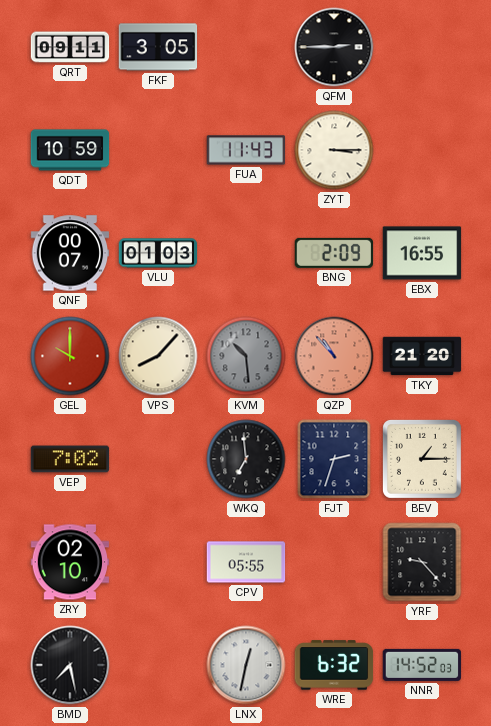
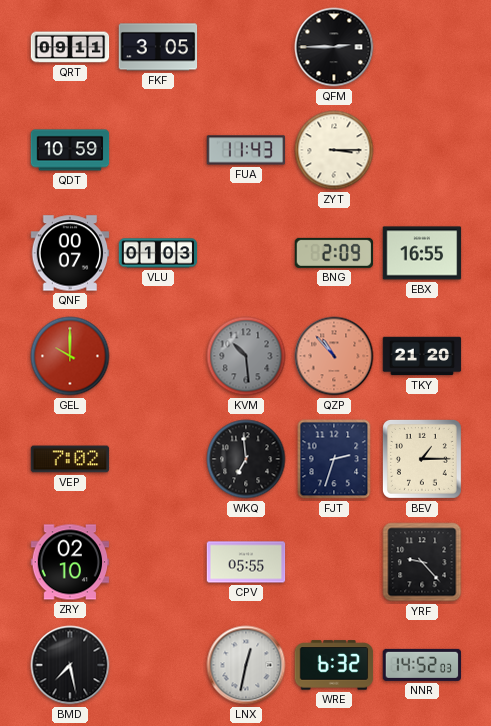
VPS: 8:07 -> none
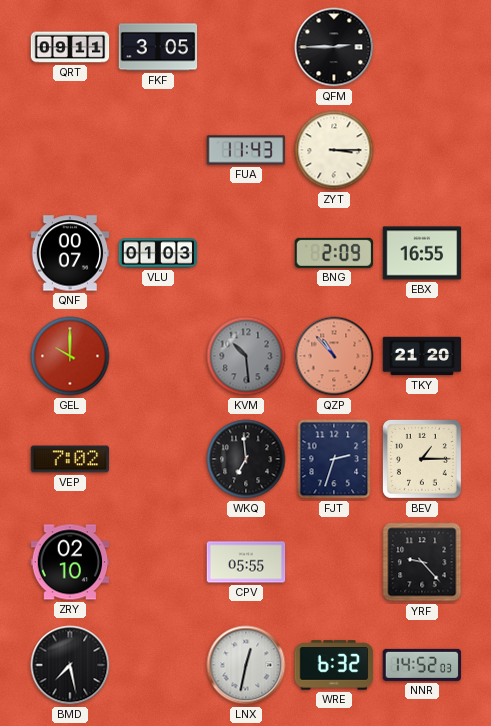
QDT: 10:59 -> none
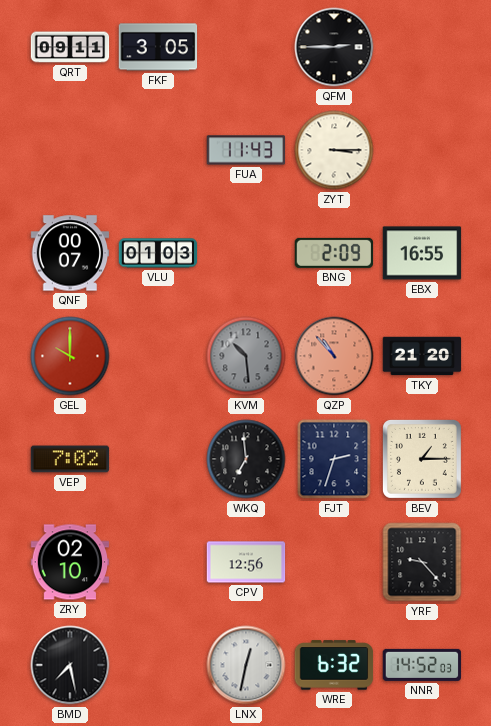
CPV: 05:55 -> 12:56
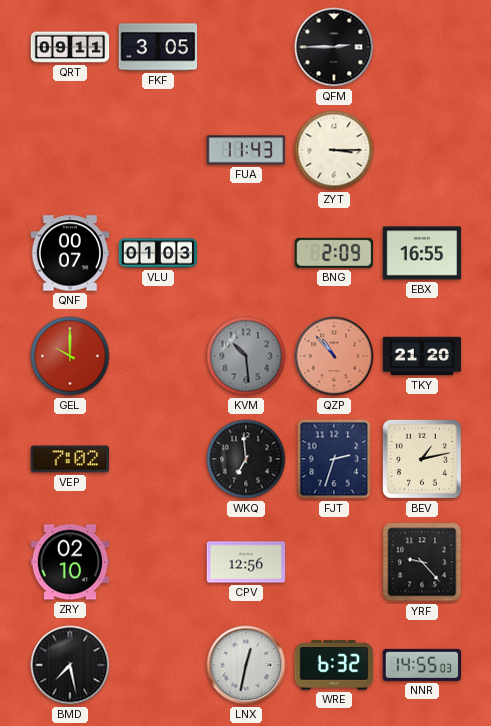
BEV: 1:15 -> 1:13
NNR: 14:52 -> 14:55
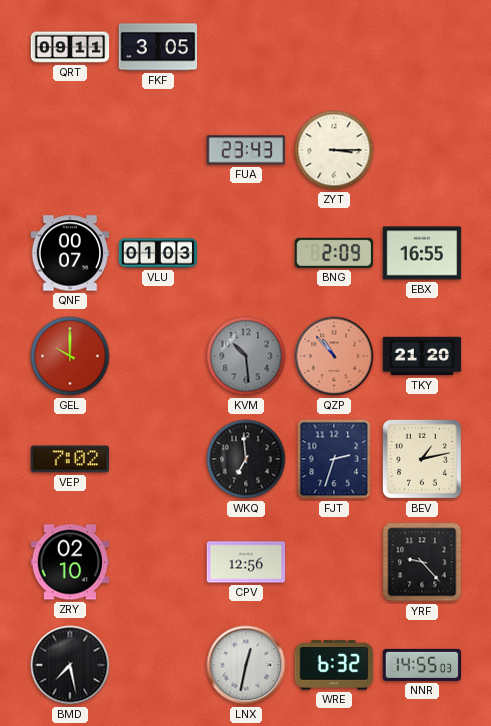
QFM: 2:45 -> none
FUA: 11:43 -> 23:43
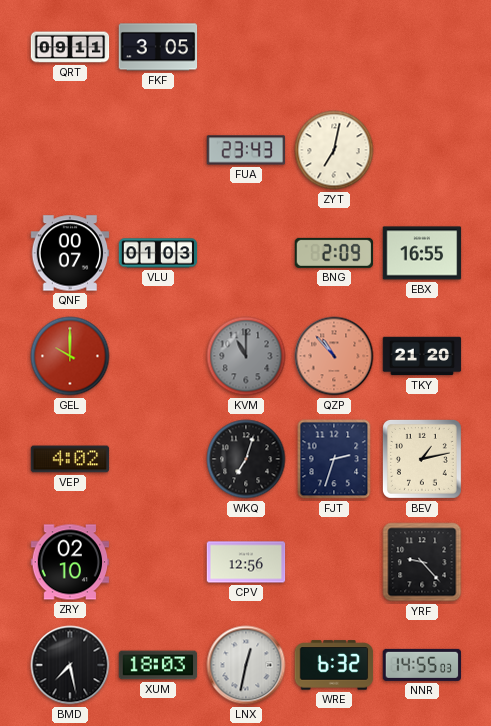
ZYT: 3:15 -> 7:02
KVM: 10:29 -> 11:00
VEP: 7:02 -> 4:02
WKQ: 6:59 -> 7:03
XUM: none -> 18:03
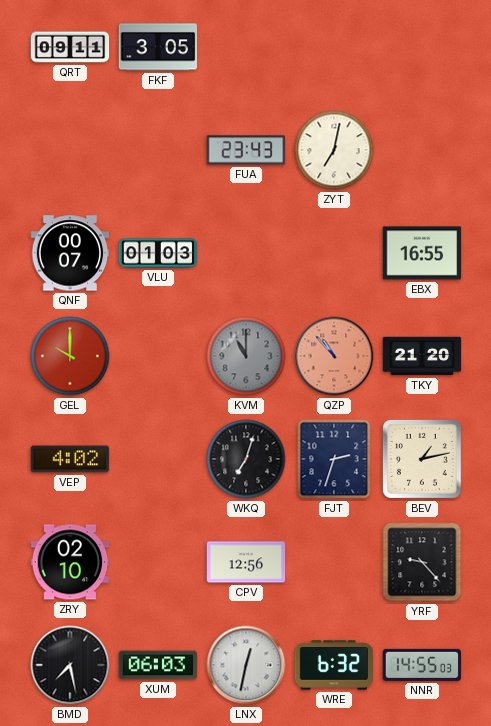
BNG: 2:09 -> none
XUM: 18:03 -> 06:03
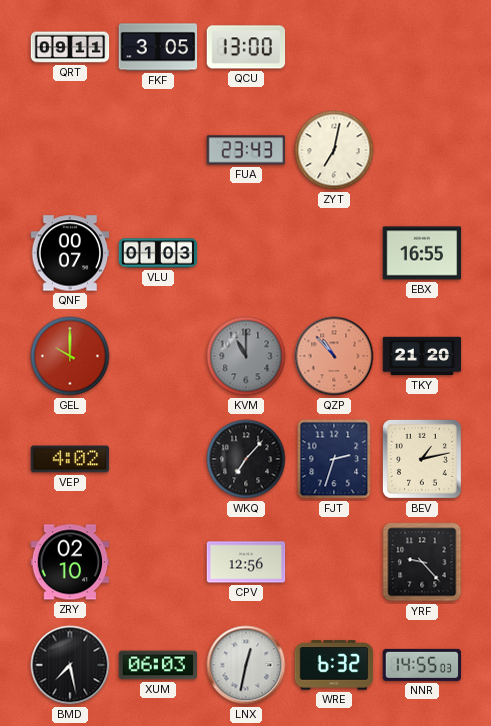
QCU: none -> 13:00
WKQ: 7:03 -> 7:07
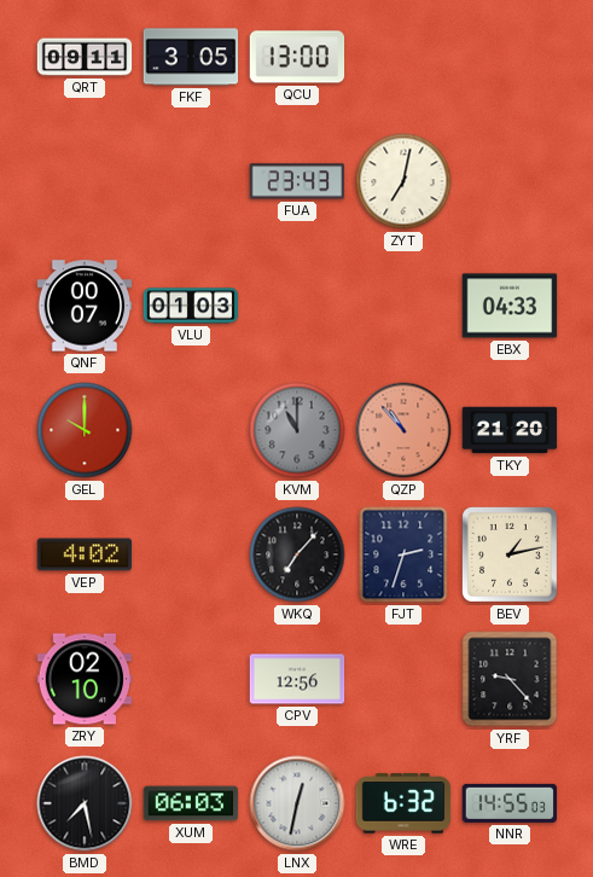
EBX: 16:55 -> 04:33
